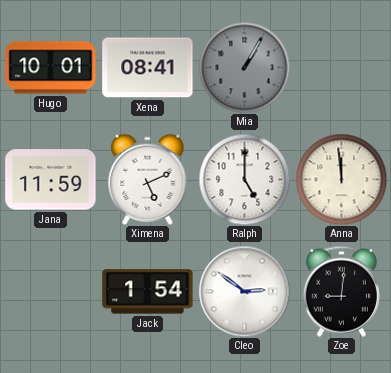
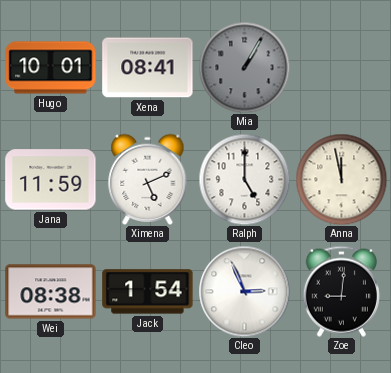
Anna: 11:59 -> 11:58
Wei: none -> 08:38
Cleo: 2:51 -> 2:56
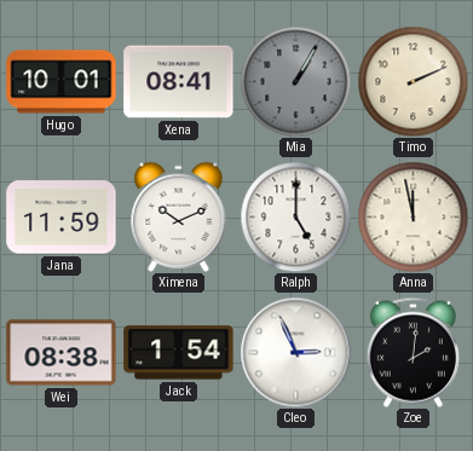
Timo: none -> 2:11
Ximena: 5:11 -> 10:11
Zoe: 9:01 -> 2:01
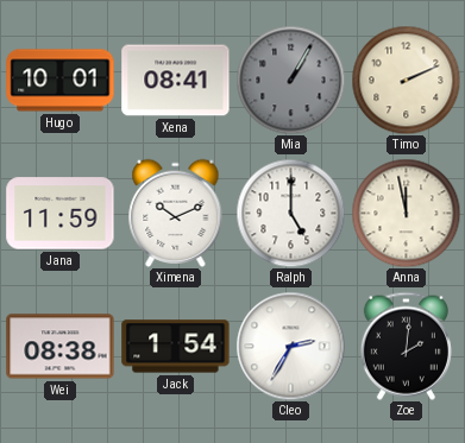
Cleo: 2:56 -> 2:35
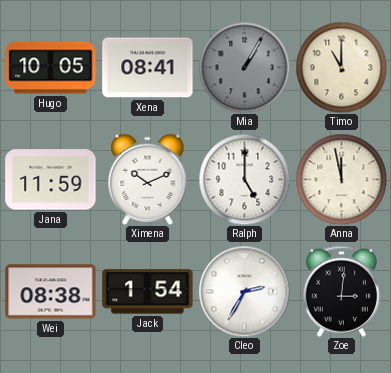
Hugo: 10:01 -> 10:05
Timo: 2:11 -> 11:00
Zoe: 2:01 -> 3:01
